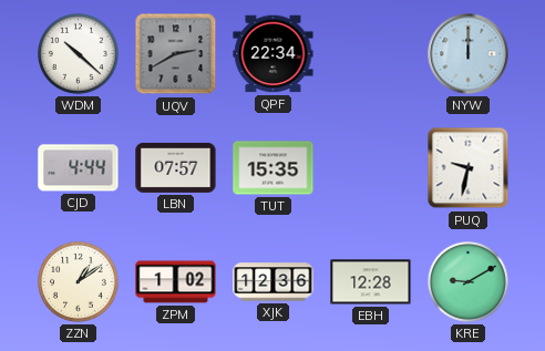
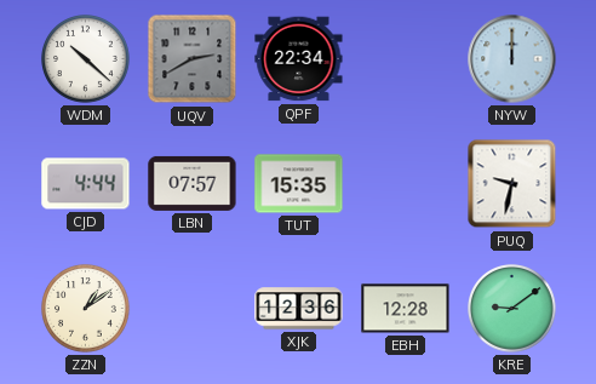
ZPM: 1:02 -> none
KRE: 9:10 -> 9:09
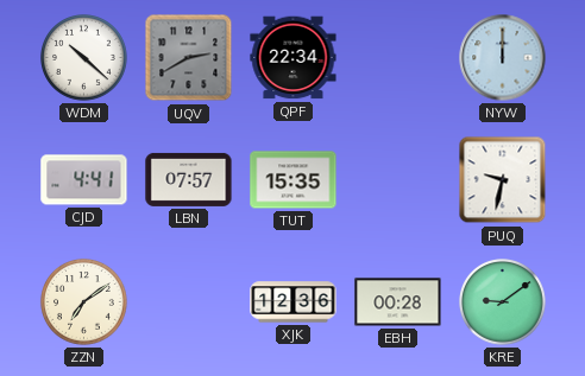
CJD: 4:44 -> 4:41
ZZN: 1:09 -> 7:09
EBH: 12:28 -> 00:28
